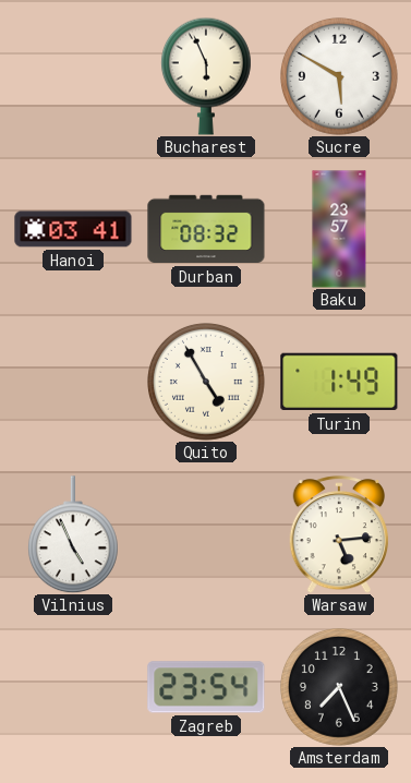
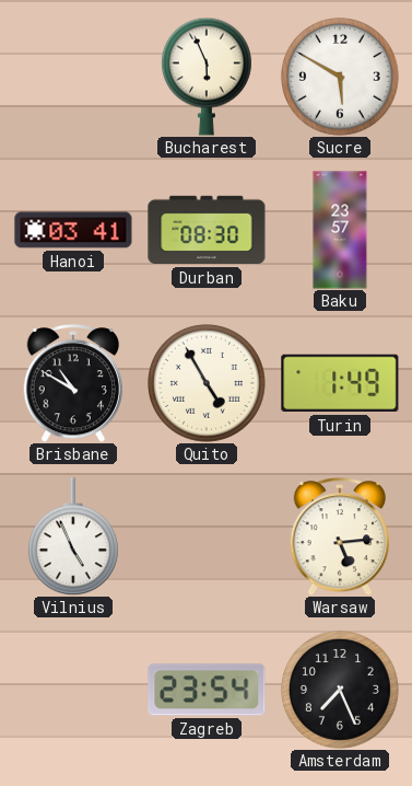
Durban: 08:32 -> 08:30
Brisbane: none -> 10:50
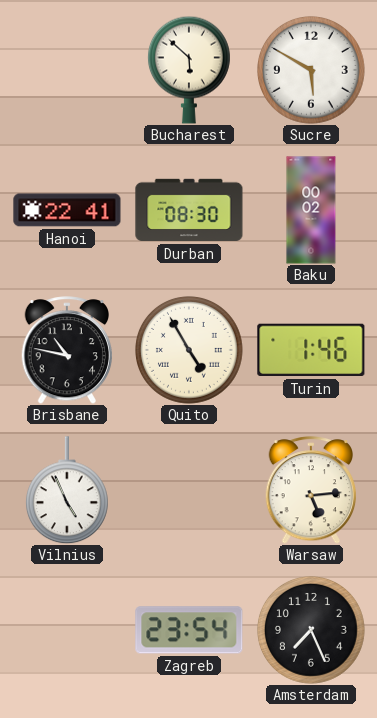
Bucharest: 5:56 -> 5:52
Hanoi: 03:41 -> 22:41
Baku: 23:57 -> 00:02
Brisbane: 10:50 -> 10:47
Turin: 1:49 -> 1:46
